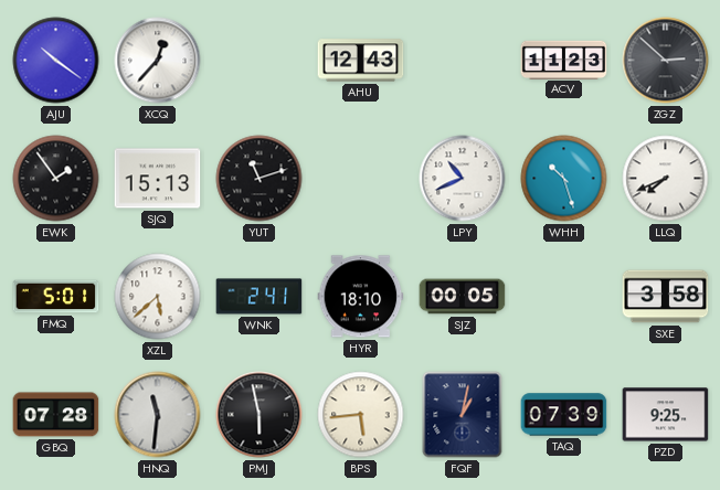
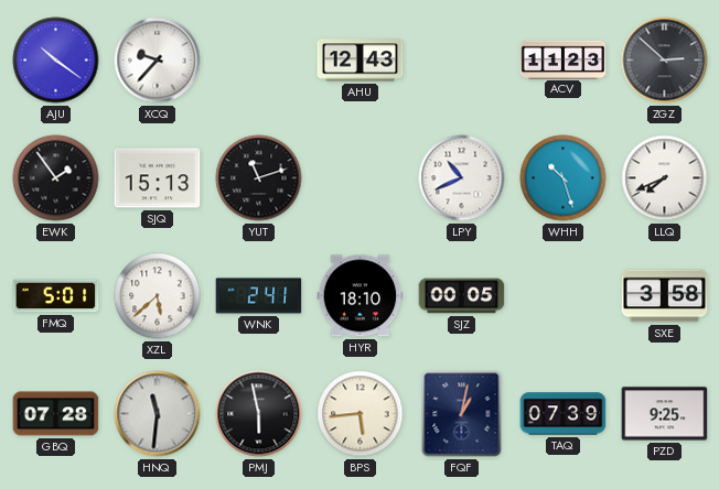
XCQ: 12:37 -> 9:37
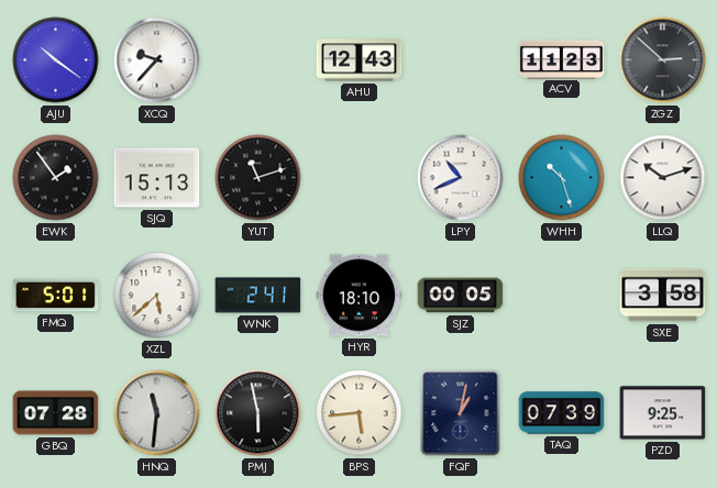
LLQ: 7:41 -> 10:12
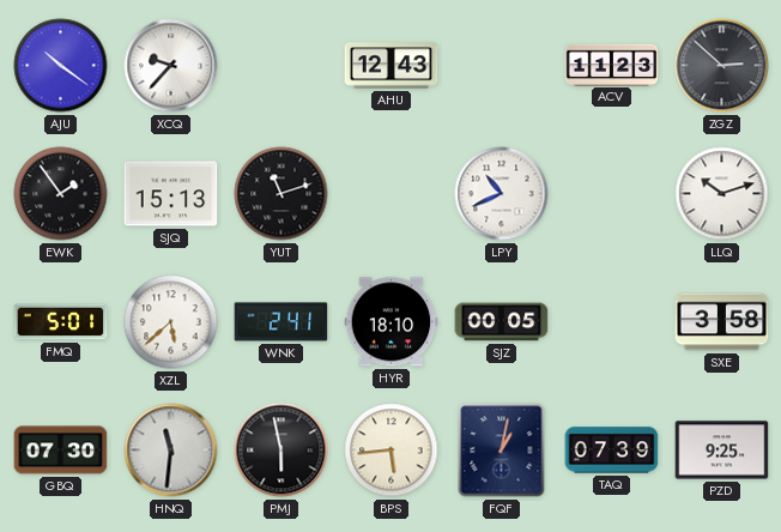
WHH: 10:27 -> none
GBQ: 07:28 -> 07:30
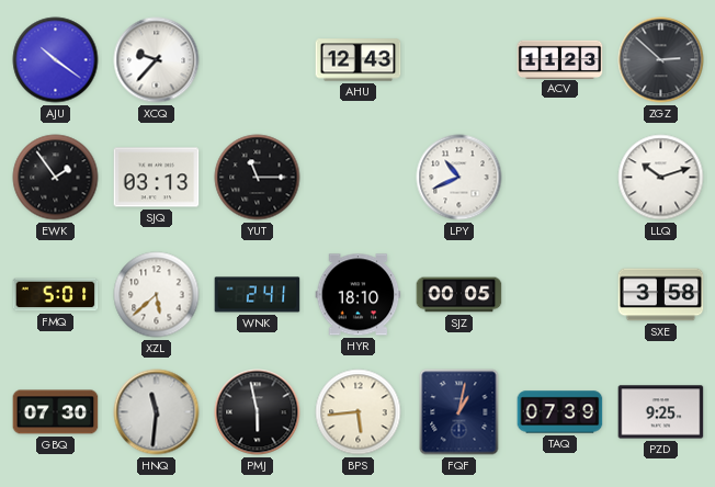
SJQ: 15:13 -> 03:13
YUT: 11:12 -> 11:15
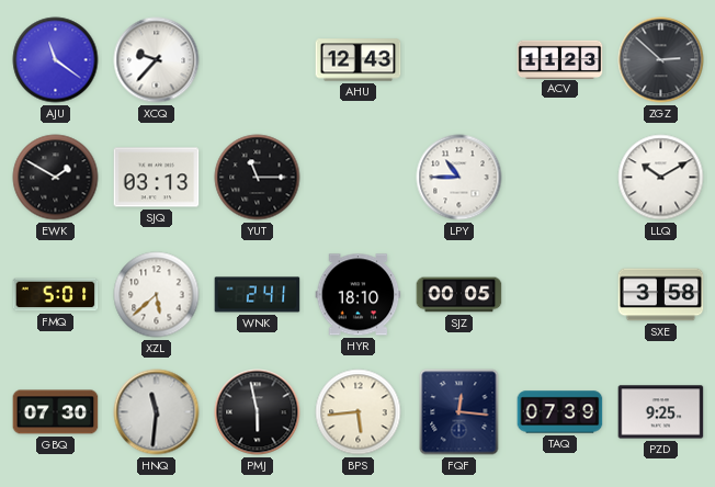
AJU: 10:21 -> 11:21
EWK: 1:54 -> 1:50
LPY: 10:41 -> 10:45
LLQ: 10:12 -> 10:10
FQF: 1:02 -> 12:16
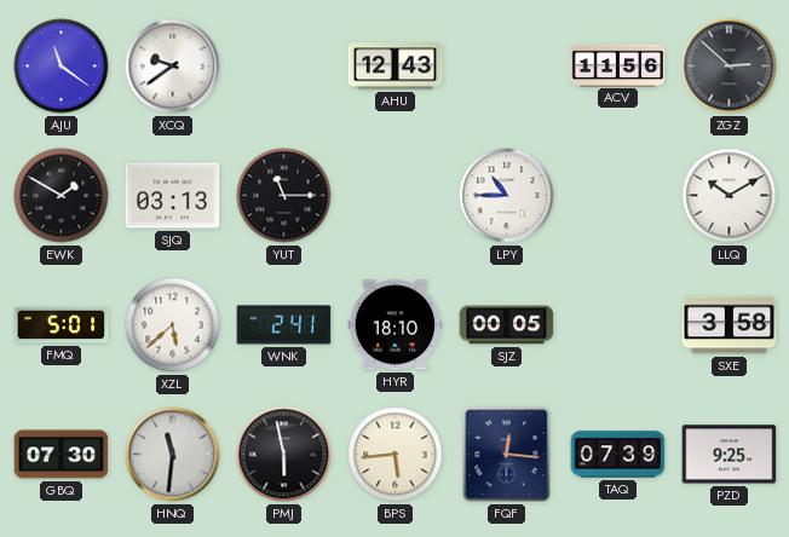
XCQ: 9:37 -> 9:39
ACV: 11:23 -> 11:56
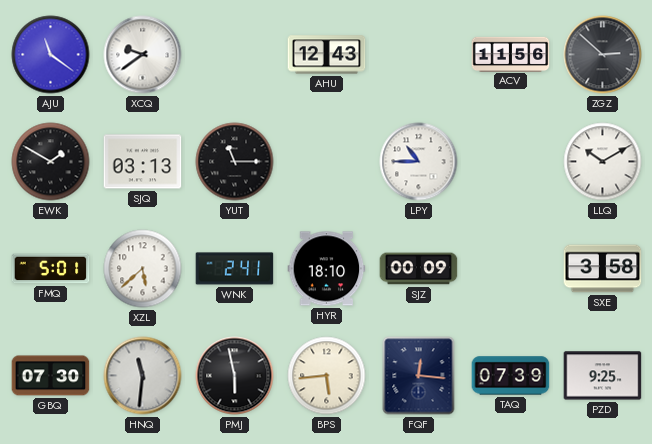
SJZ: 00:05 -> 00:09
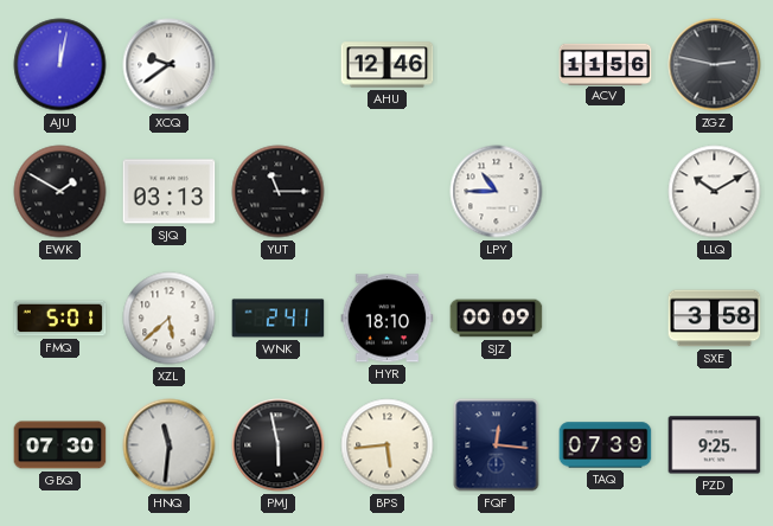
AJU: 11:21 -> 12:02
AHU: 12:43 -> 12:46
ZGZ: 2:52 -> 2:47
